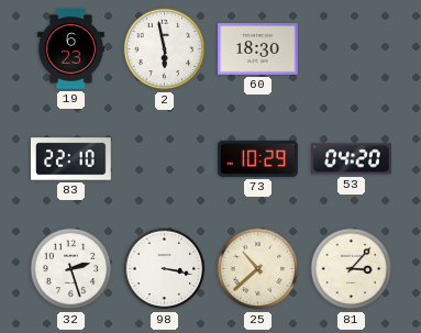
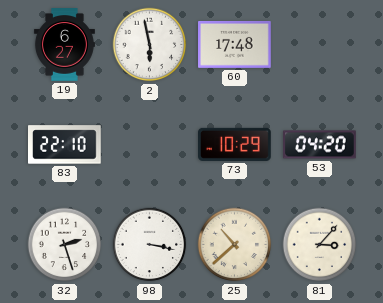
19: 6:23 -> 6:27
60: 18:30 -> 17:48
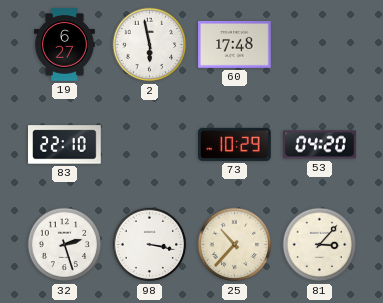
25: 10:38 -> 10:37
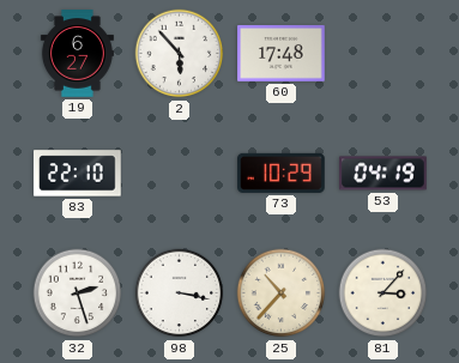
2: 5:58 -> 5:53
53: 04:20 -> 04:19
